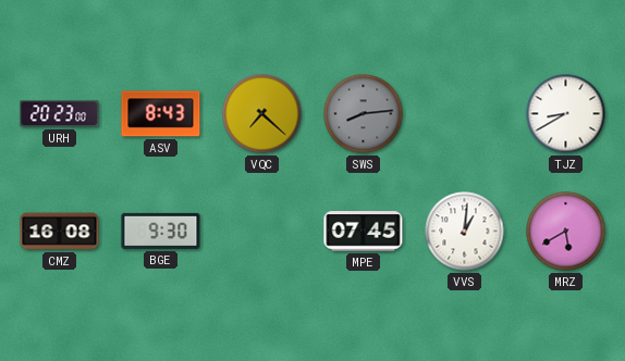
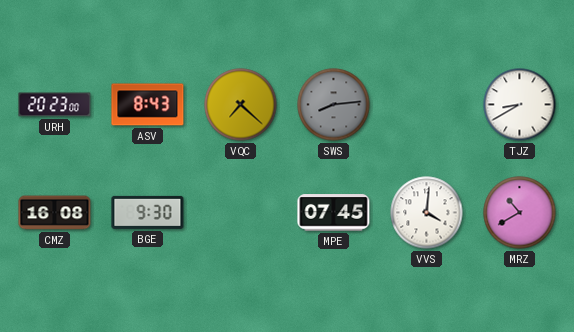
VVS: 1:01 -> 4:01
MRZ: 5:40 -> 10:40
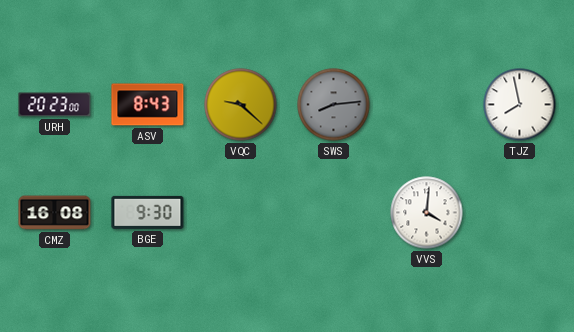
VQC: 7:22 -> 9:22
TJZ: 8:40 -> 7:58
MPE: 07:45 -> none
MRZ: 10:40 -> none
